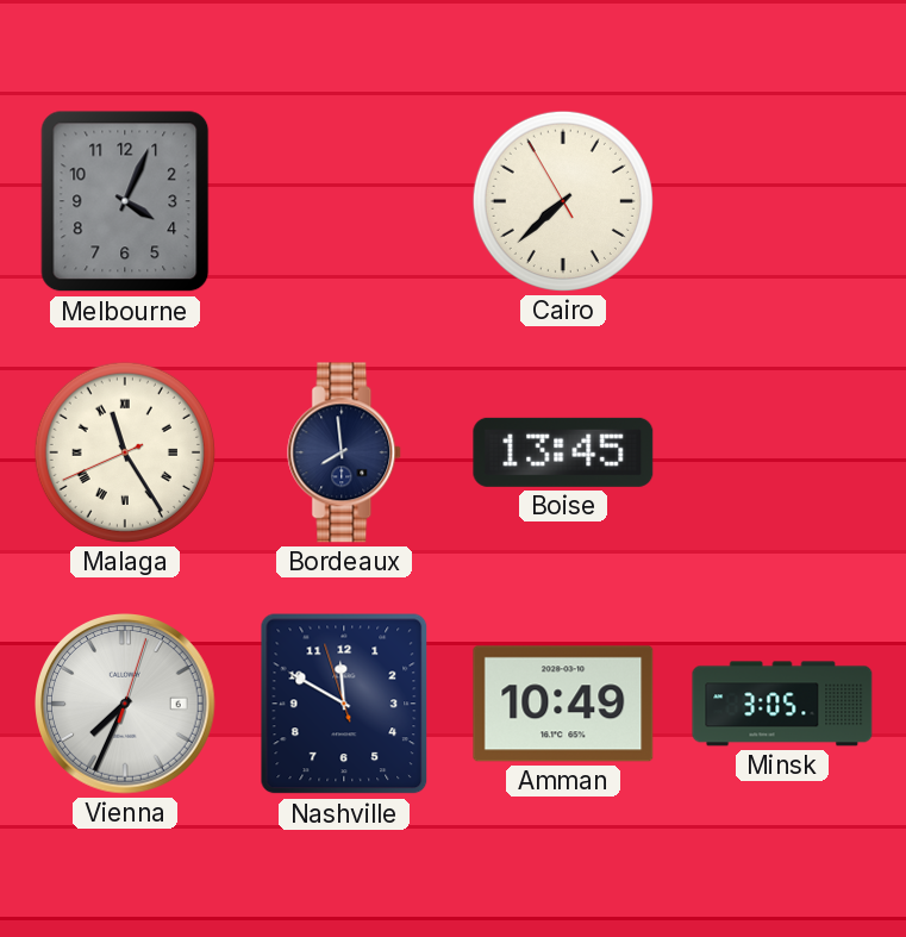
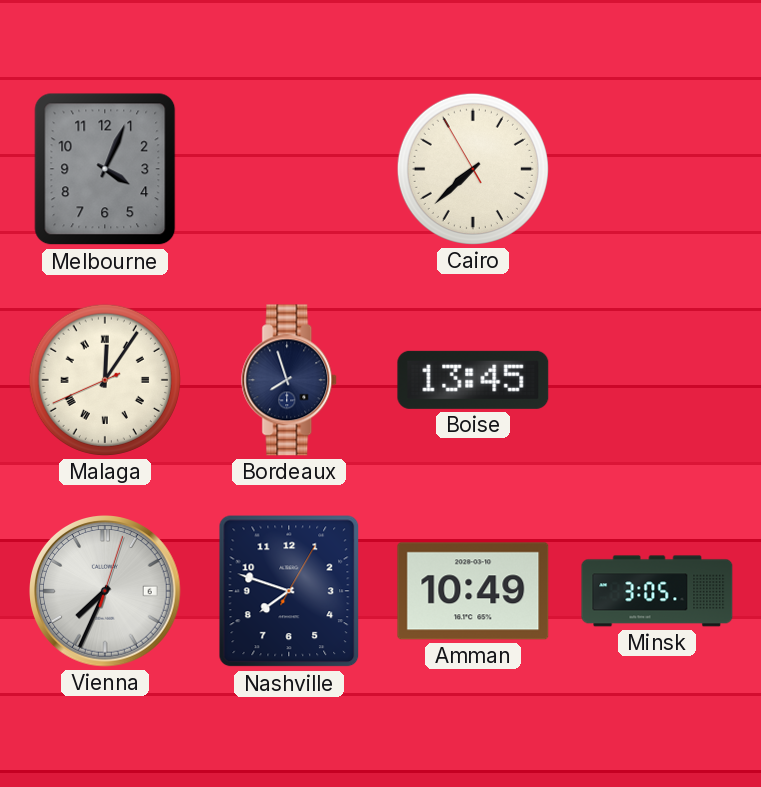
Malaga: 11:24 -> 12:05
Bordeaux: 7:59 -> 7:57
Nashville: 11:49 -> 7:48
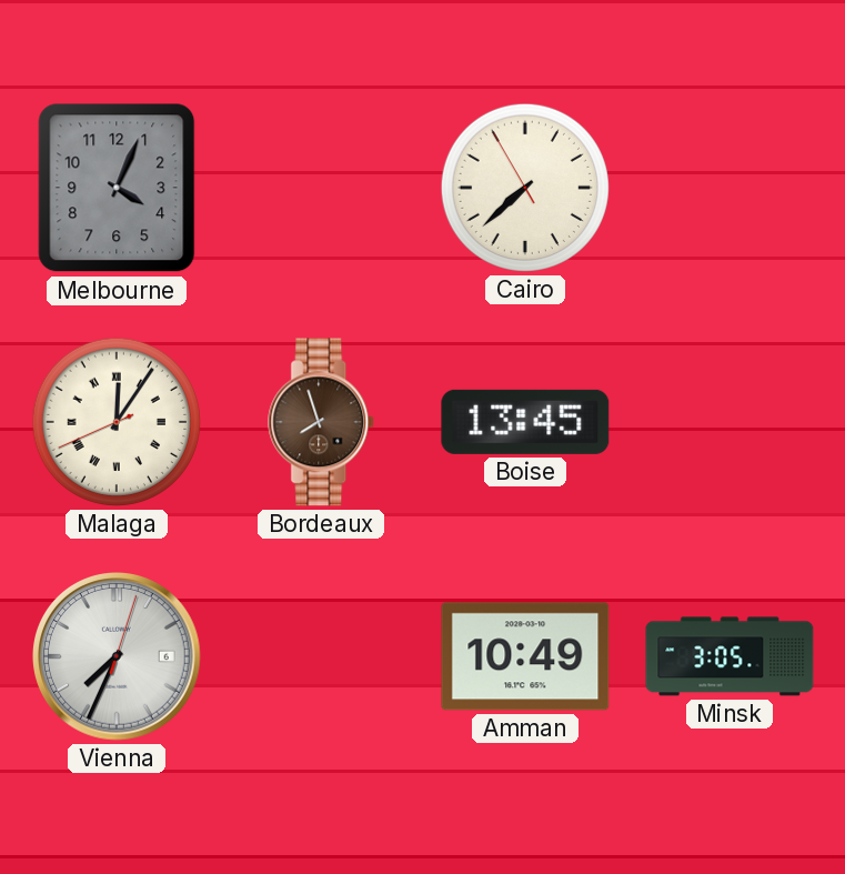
Bordeaux dial: navy -> brown
Nashville: 7:48 -> none
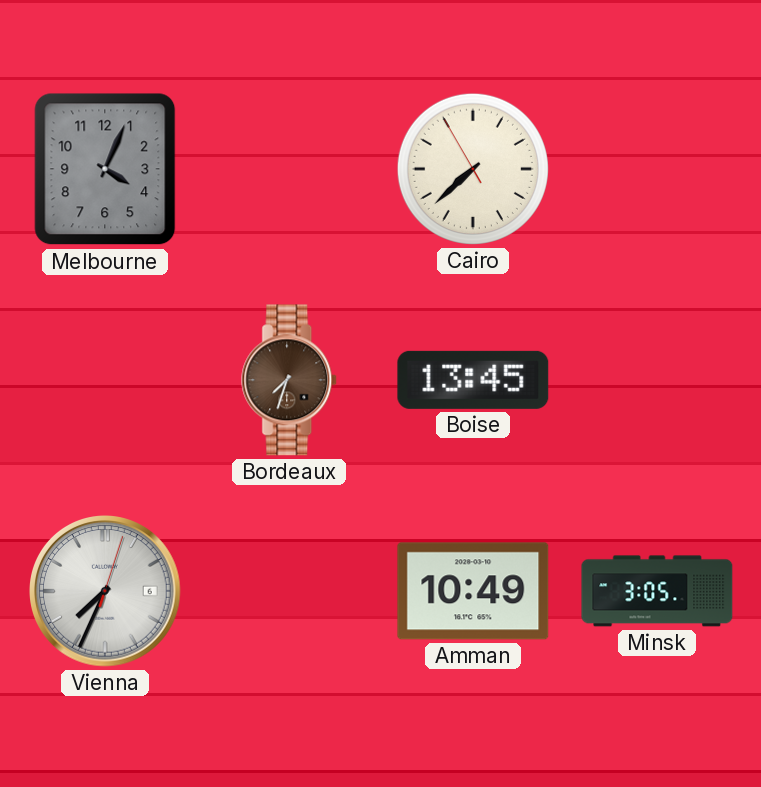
Malaga: 12:05 -> none
Bordeaux: 7:57 -> 7:33
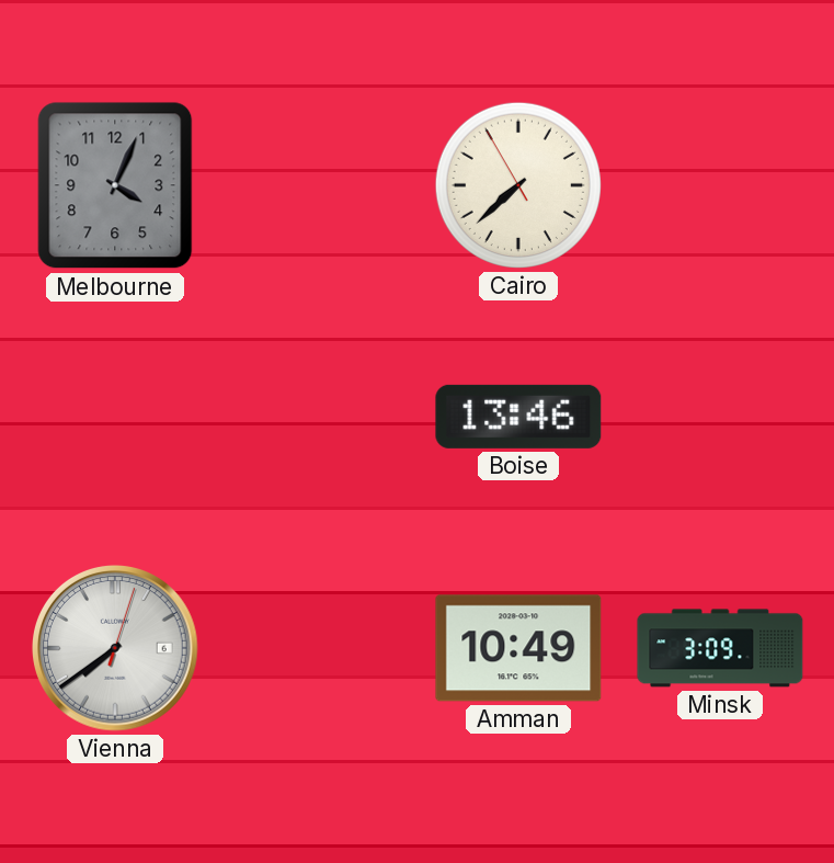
Bordeaux: 7:33 -> none
Boise: 13:45 -> 13:46
Vienna: 7:34 -> 7:39
Minsk: 3:05 -> 3:09
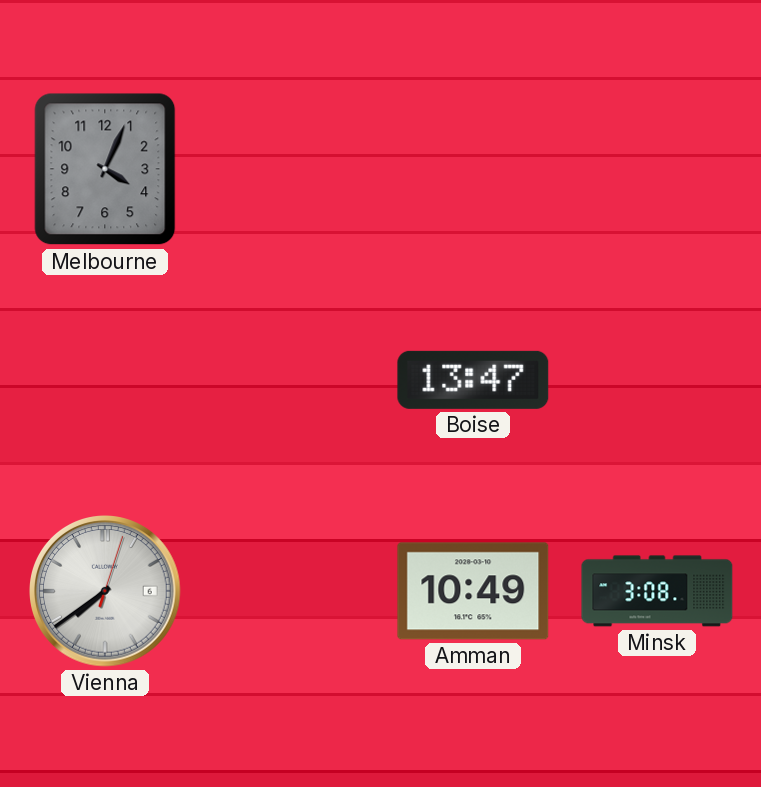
Cairo: 7:37 -> none
Boise: 13:46 -> 13:47
Minsk: 3:09 -> 3:08
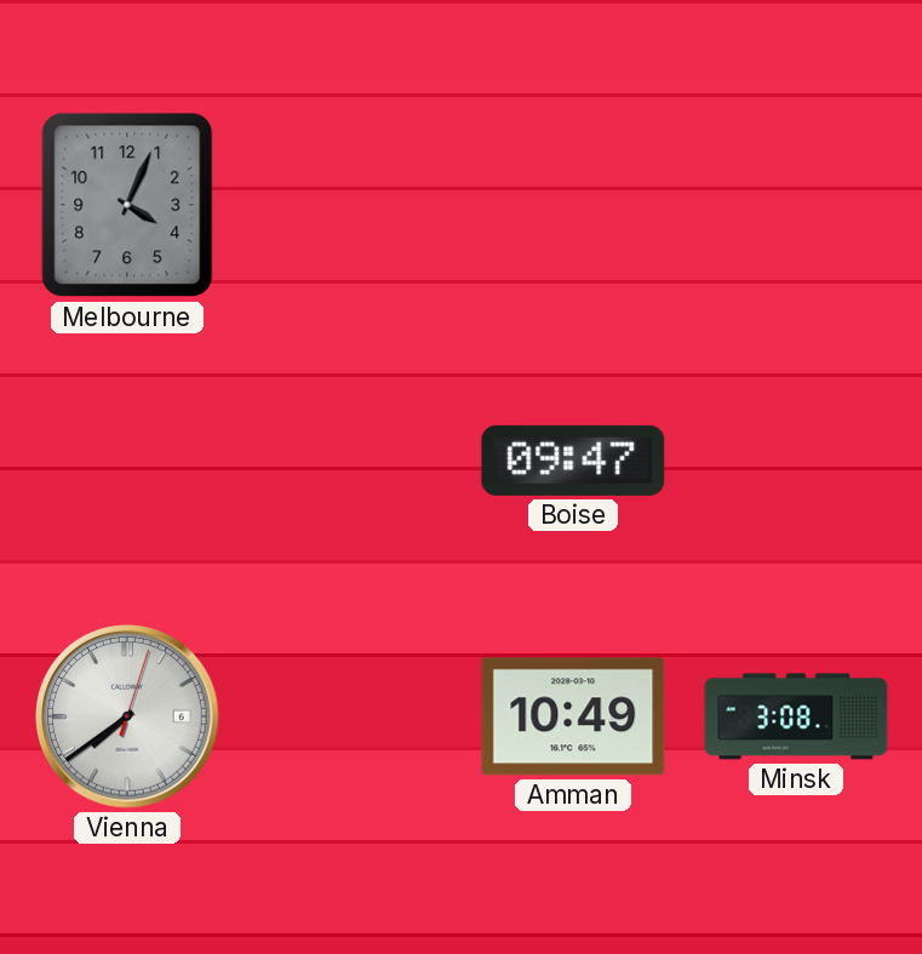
Boise: 13:47 -> 09:47
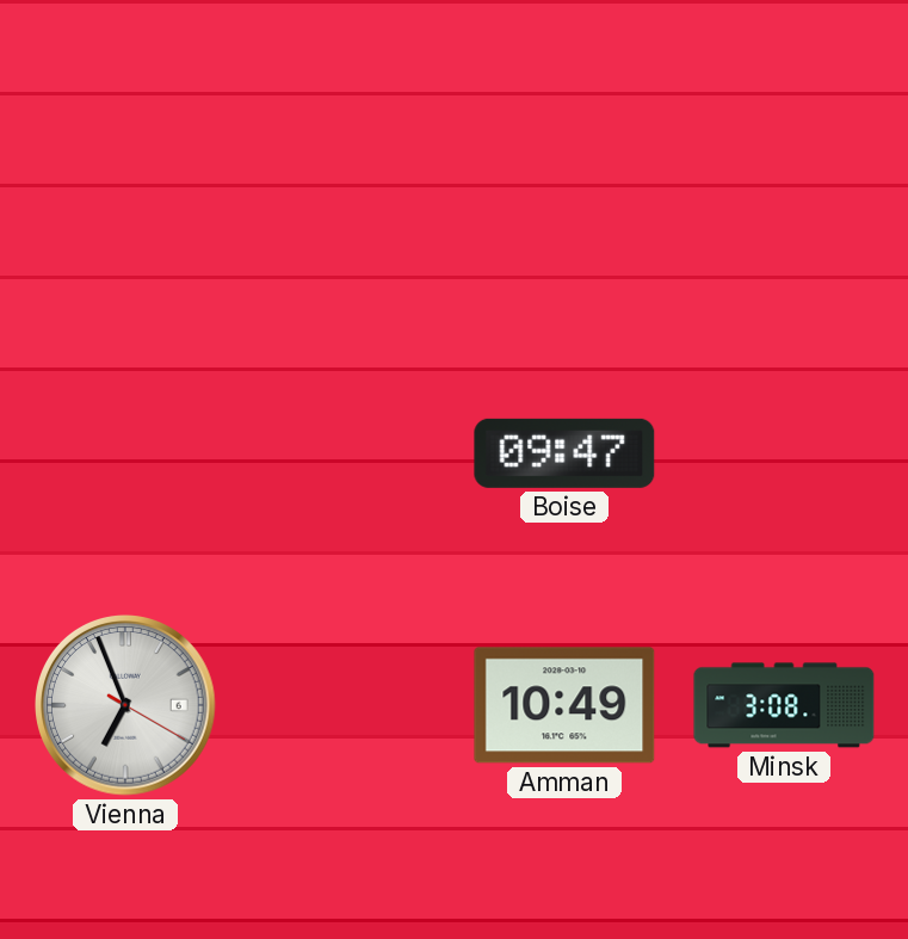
Melbourne: 4:04 -> none
Vienna: 7:39 -> 6:56
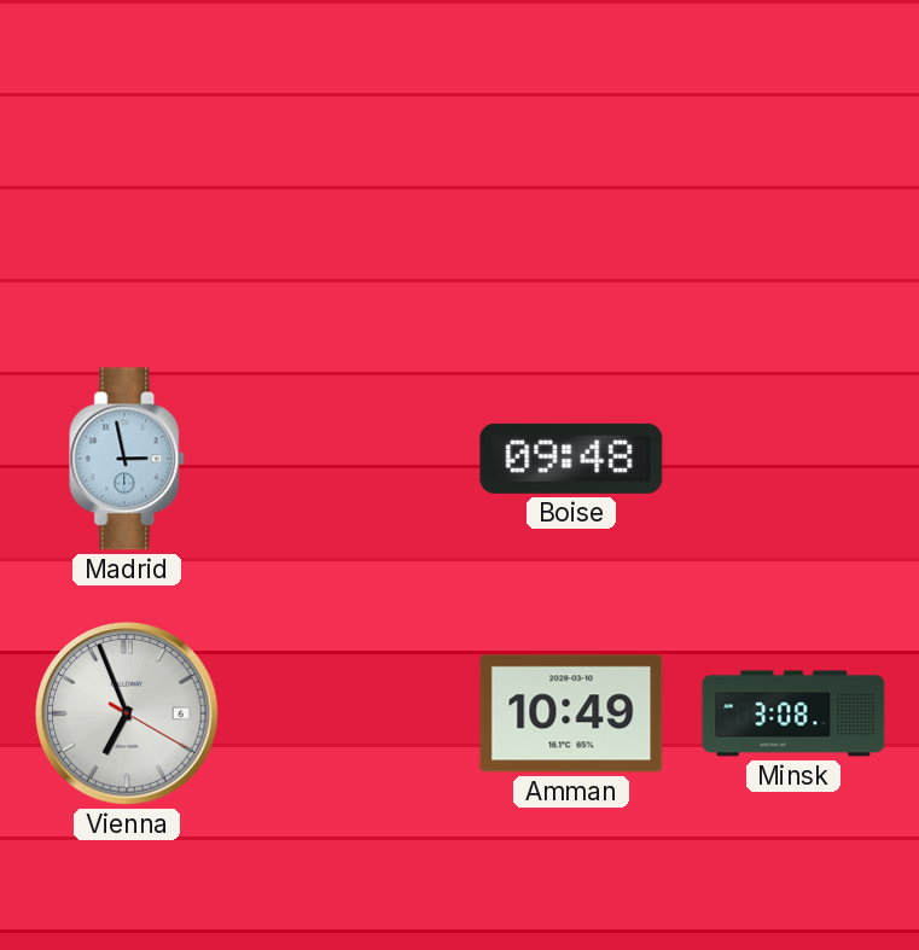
Madrid: none -> 2:58
Boise: 09:47 -> 09:48
